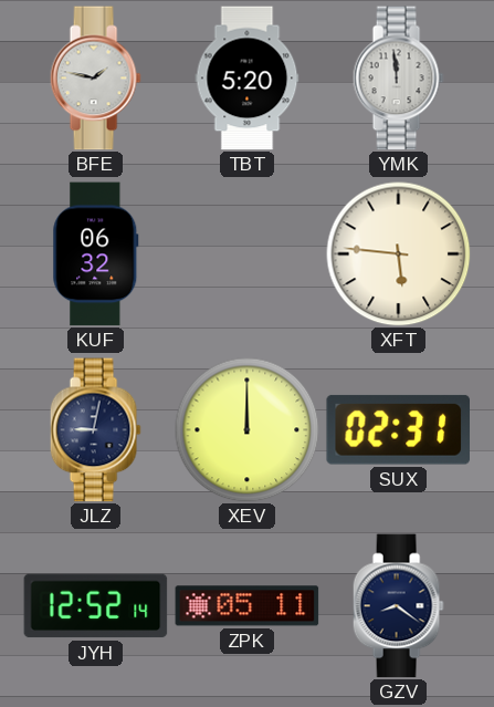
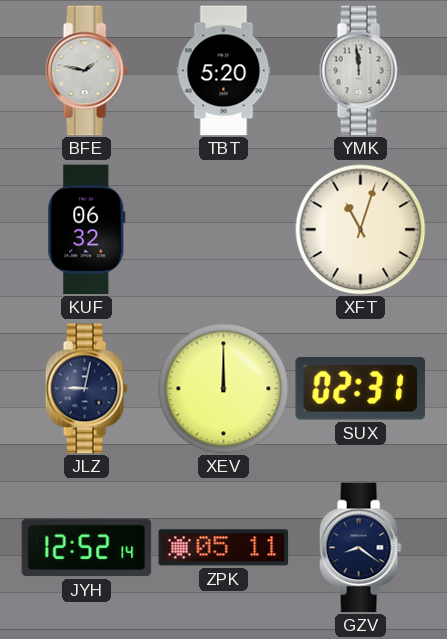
XFT: 5:46 -> 11:03
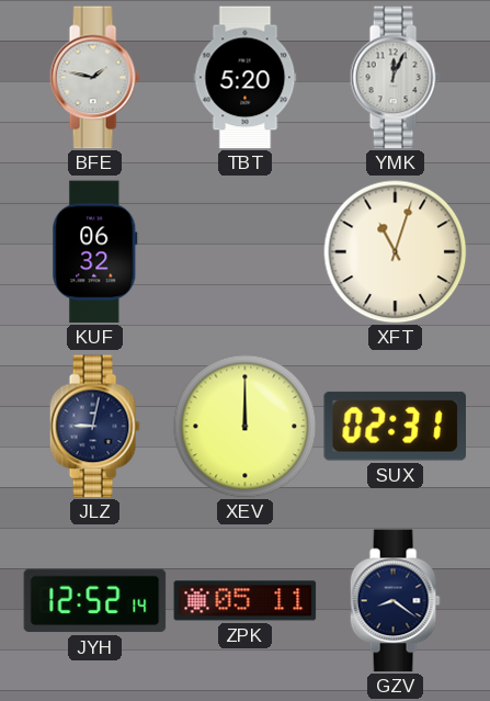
YMK: 11:59 -> 12:04
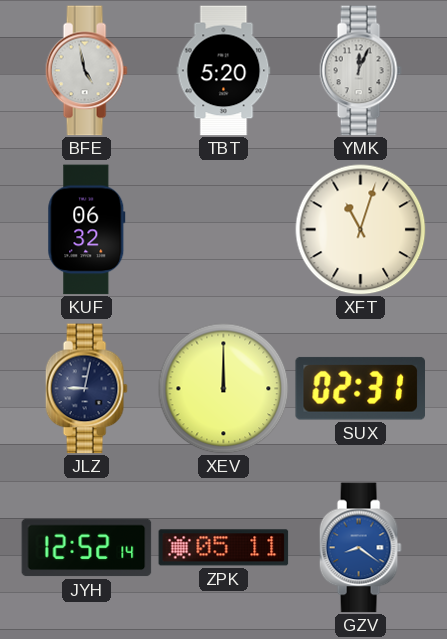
BFE: 1:47 -> 4:58
GZV dial: navy -> blue
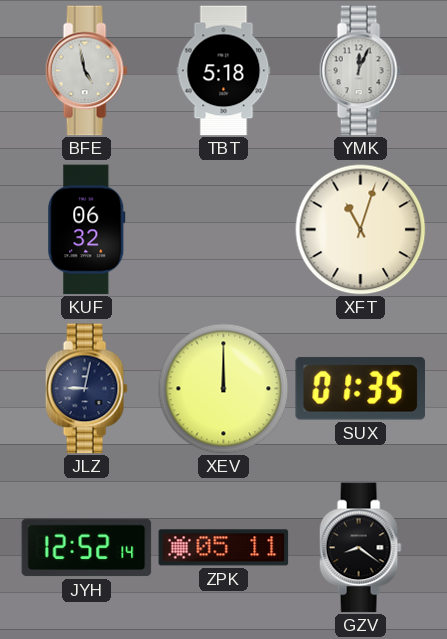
TBT: 5:20 -> 5:18
SUX: 02:31 -> 01:35
GZV dial: blue -> black
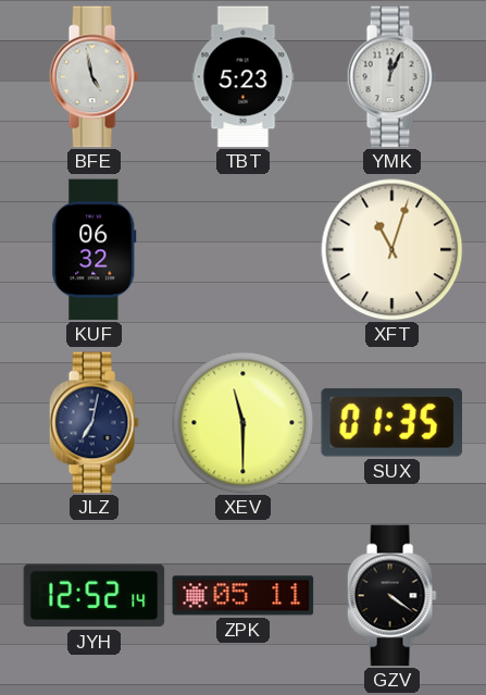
TBT: 5:18 -> 5:23
JLZ: 9:02 -> 7:02
XEV: 12:00 -> 11:30
GZV: 8:21 -> 4:21
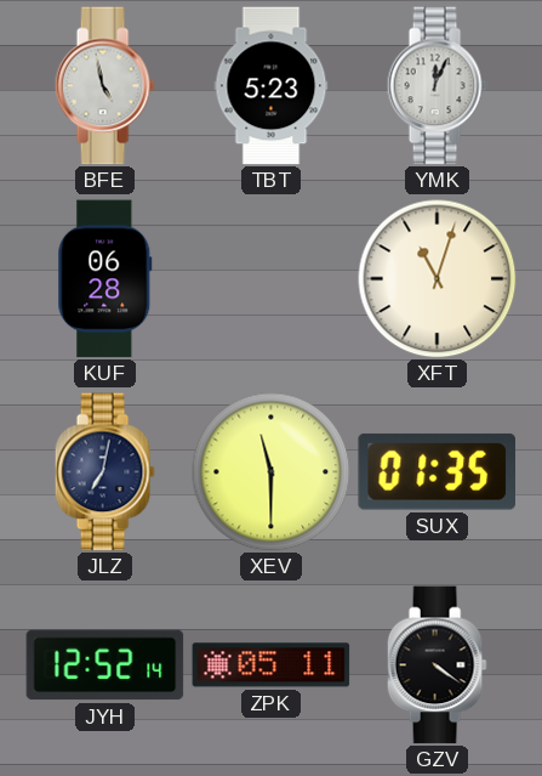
KUF: 06:32 -> 06:28
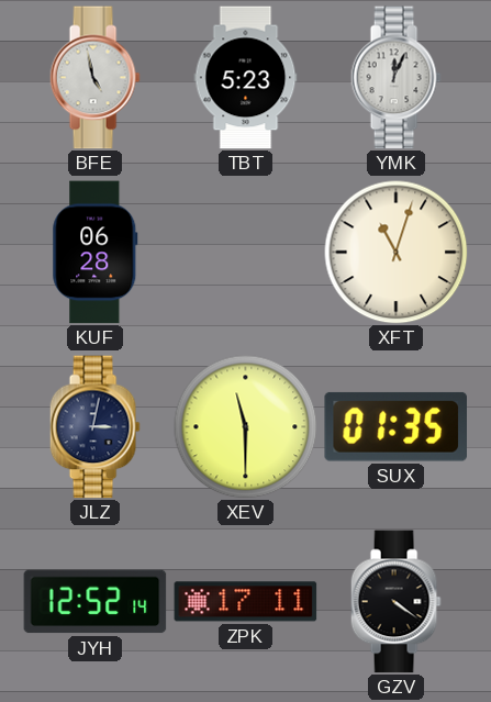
JLZ: 7:02 -> 3:02
ZPK: 05:11 -> 17:11
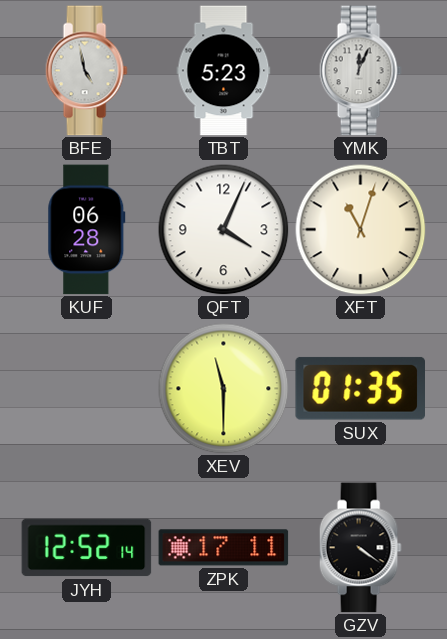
QFT: none -> 4:04
JLZ: 3:02 -> none
